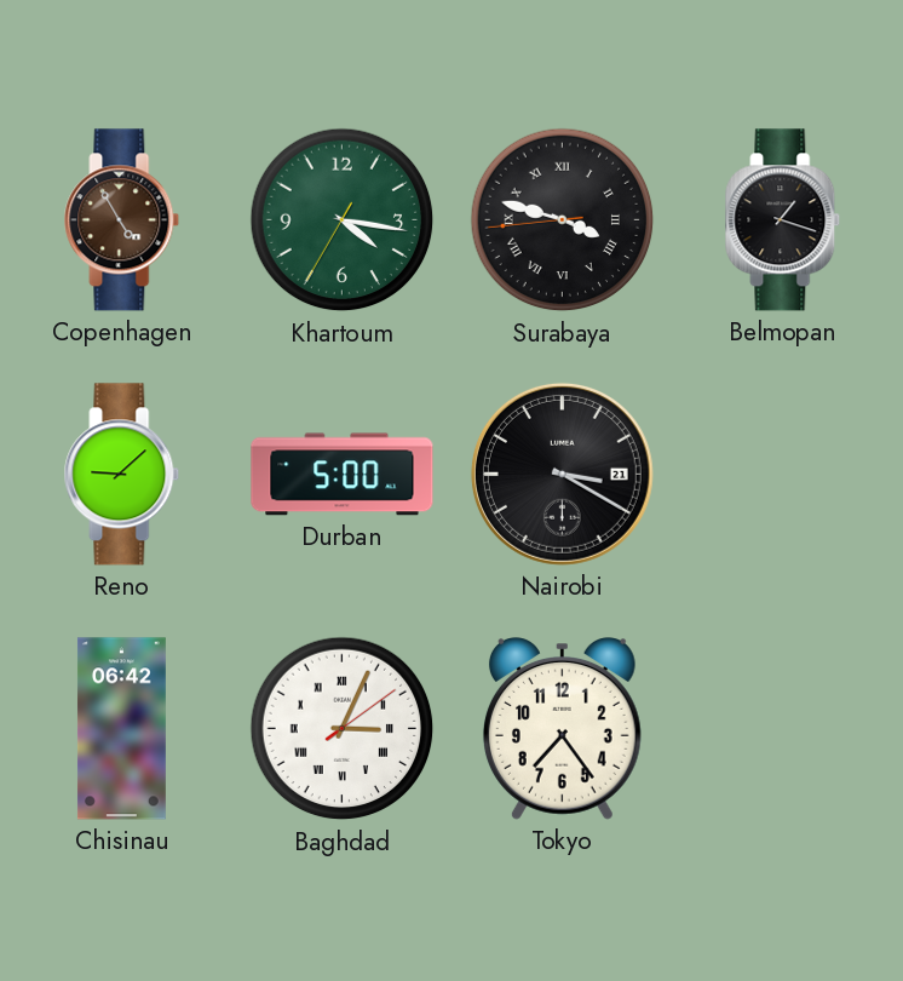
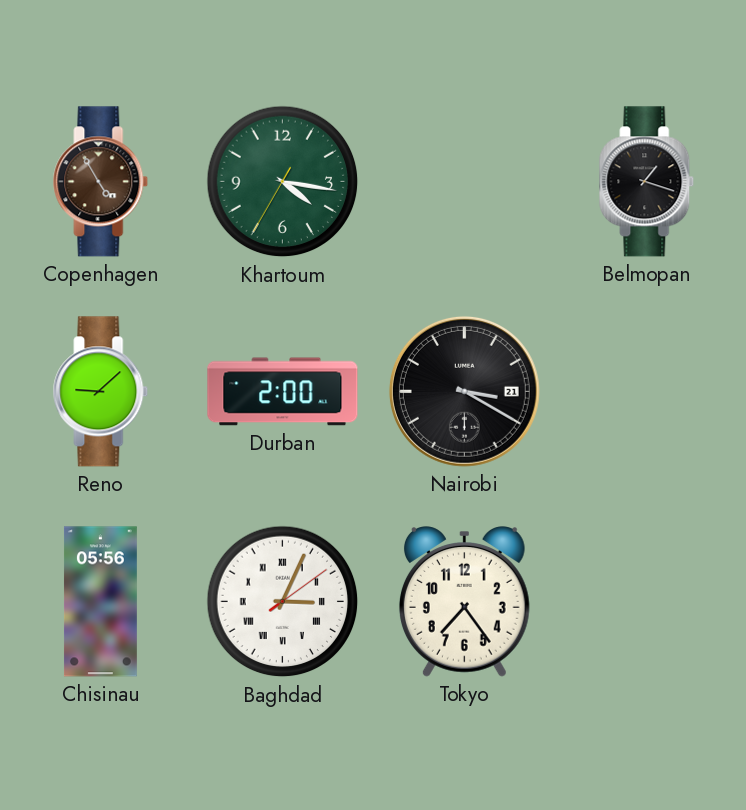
Surabaya: 3:47 -> none
Durban: 5:00 -> 2:00
Chisinau: 06:42 -> 05:56
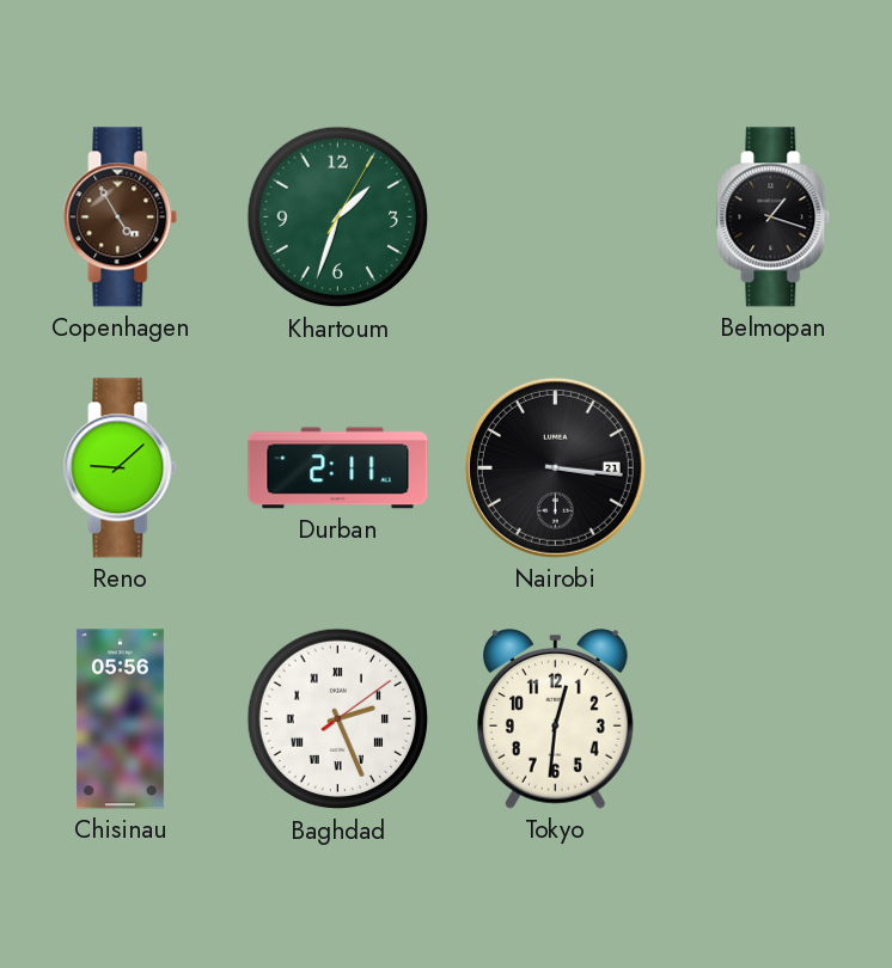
Khartoum: 4:16 -> 1:33
Durban: 2:00 -> 2:11
Nairobi: 3:20 -> 3:16
Baghdad: 3:04 -> 2:26
Tokyo: 7:24 -> 12:31
